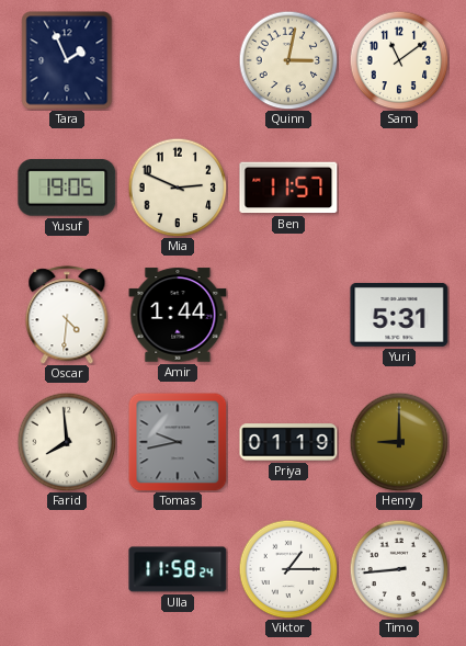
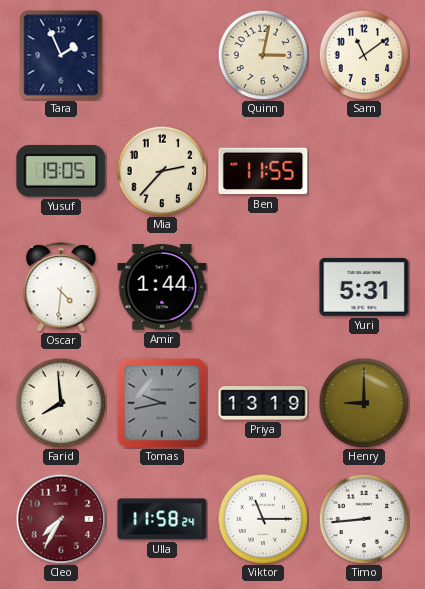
Mia: 2:49 -> 2:37
Ben: 11:57 -> 11:55
Priya: 01:19 -> 13:19
Cleo: none -> 7:35
Viktor: 1:15 -> 11:15
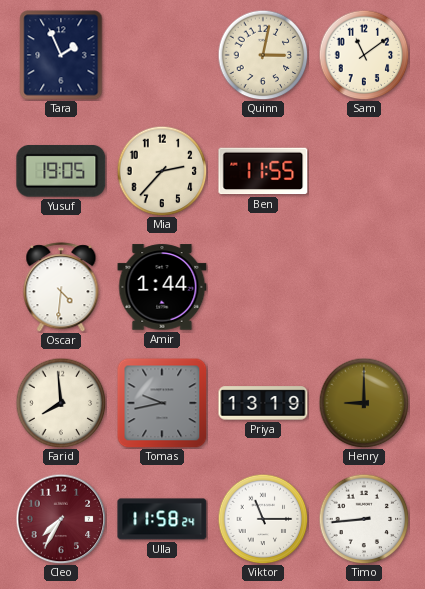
Yuri: 5:31 -> none
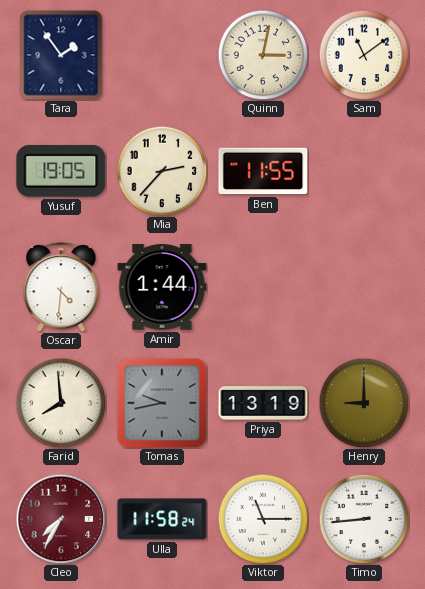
Tara: 1:56 -> 1:54
